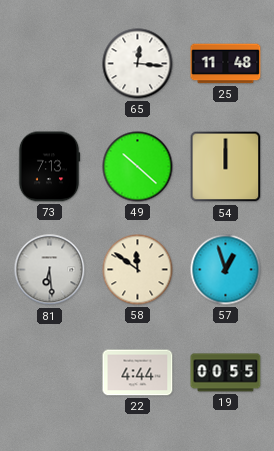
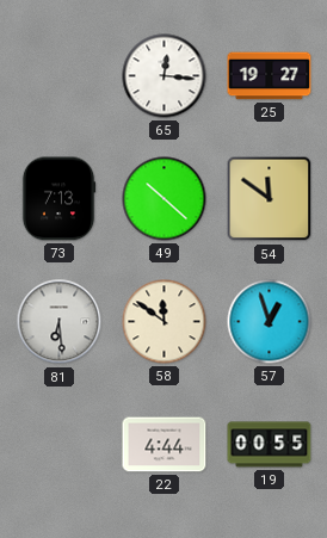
25: 11:48 -> 19:27
54: 12:00 -> 11:51
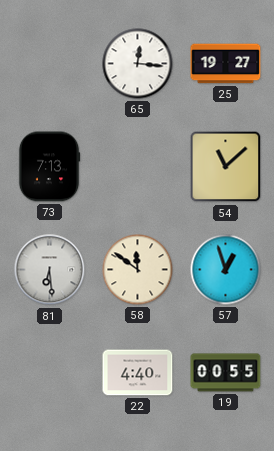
49: 10:22 -> none
54: 11:51 -> 11:08
22: 4:44 -> 4:40
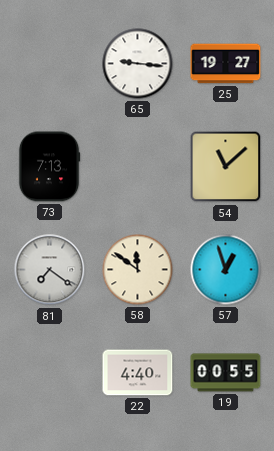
65: 12:16 -> 9:16
81: 6:29 -> 7:21
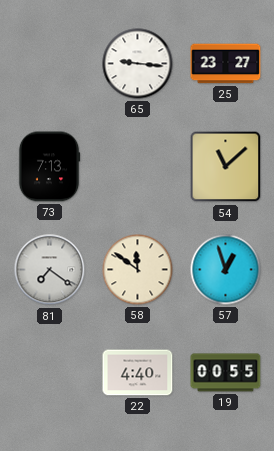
25: 19:27 -> 23:27
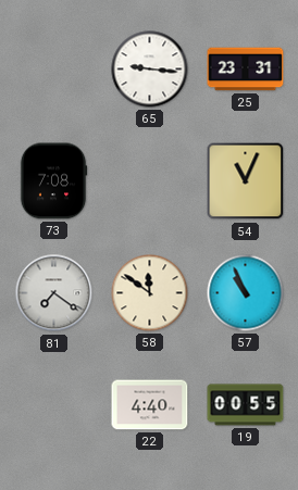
25: 23:27 -> 23:31
73: 7:13 -> 7:08
54: 11:08 -> 11:04
57: 12:57 -> 10:56
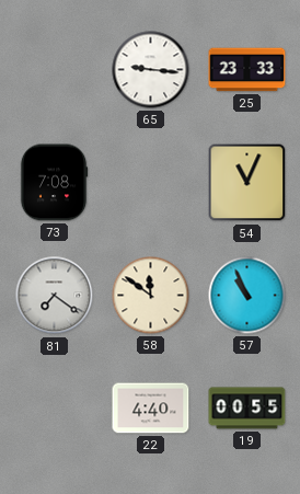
25: 23:31 -> 23:33
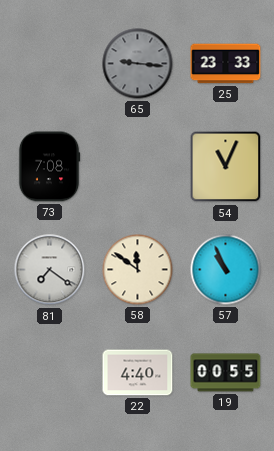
65 dial: white -> grey
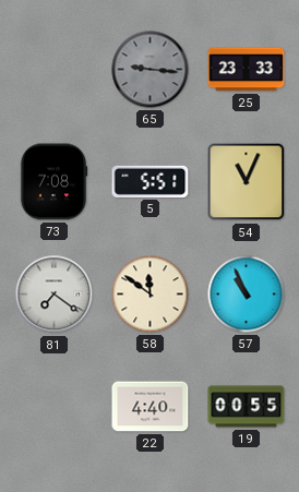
5: none -> 5:51
